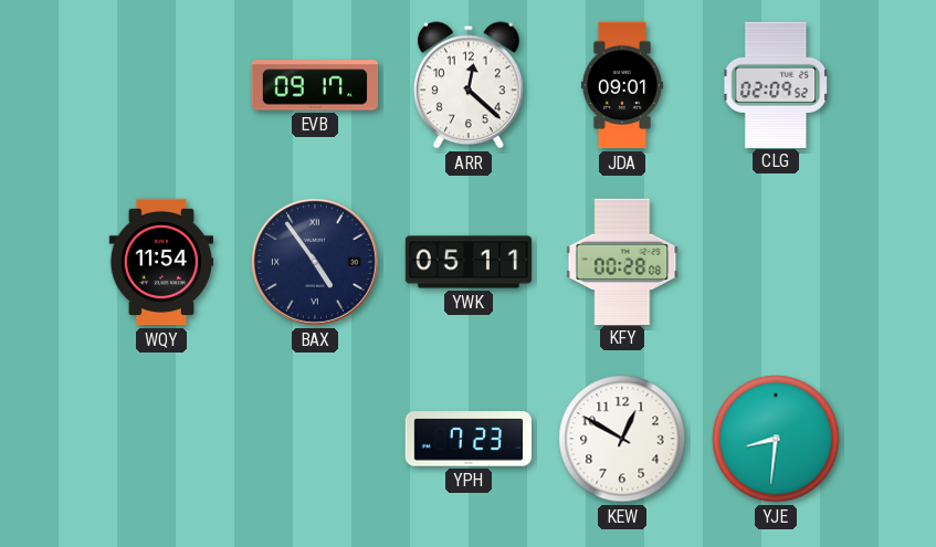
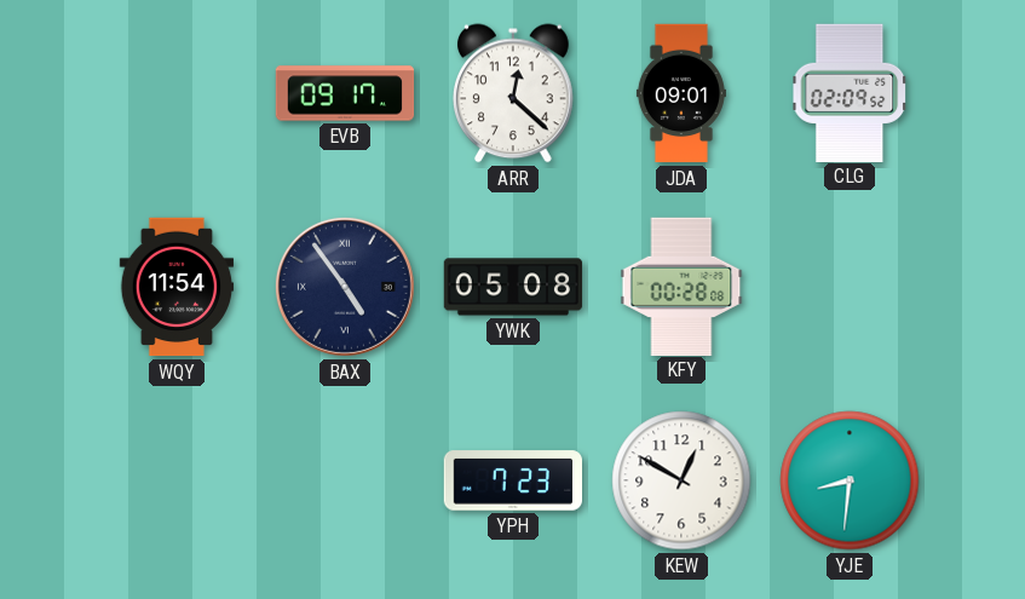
YWK: 05:11 -> 05:08
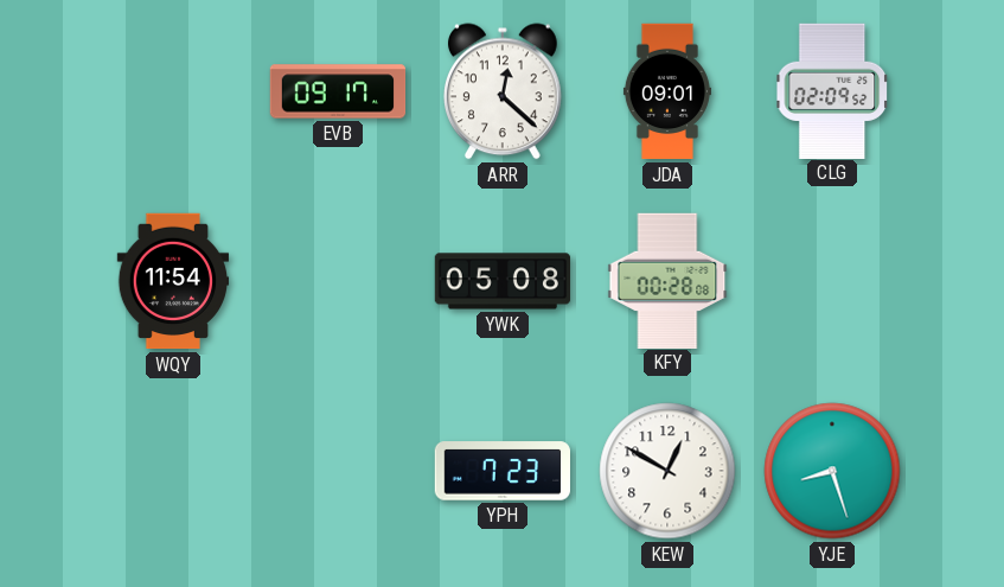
BAX: 4:54 -> none
YJE: 8:31 -> 8:27
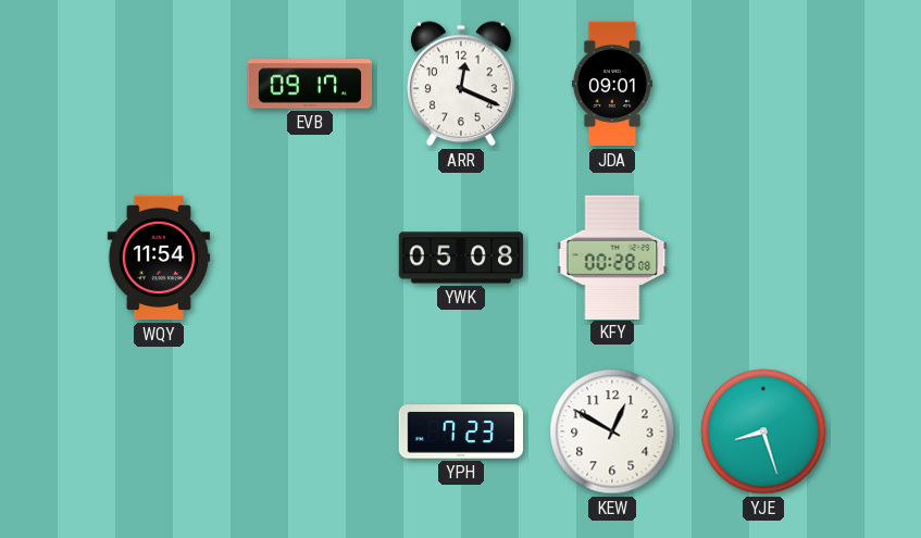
ARR: 12:22 -> 12:19
CLG: 02:09 -> none
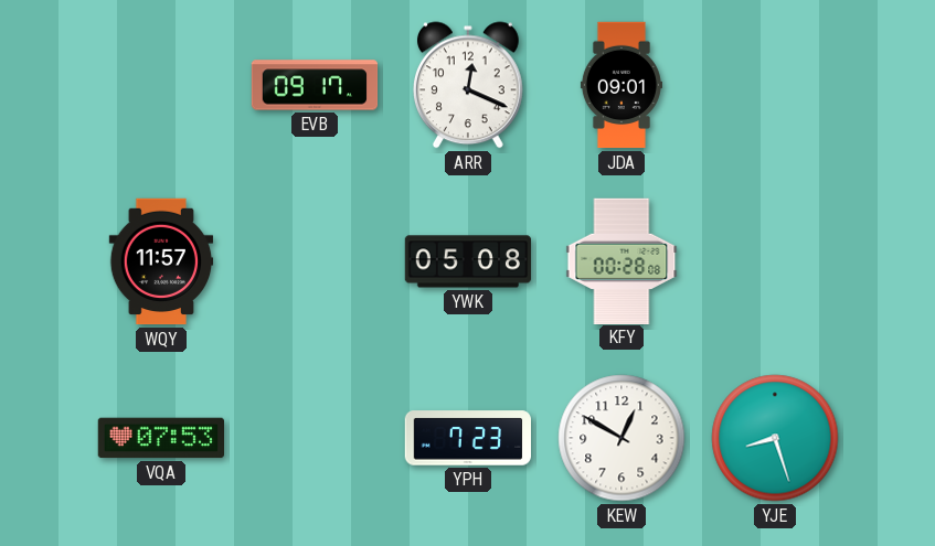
WQY: 11:54 -> 11:57
VQA: none -> 07:53
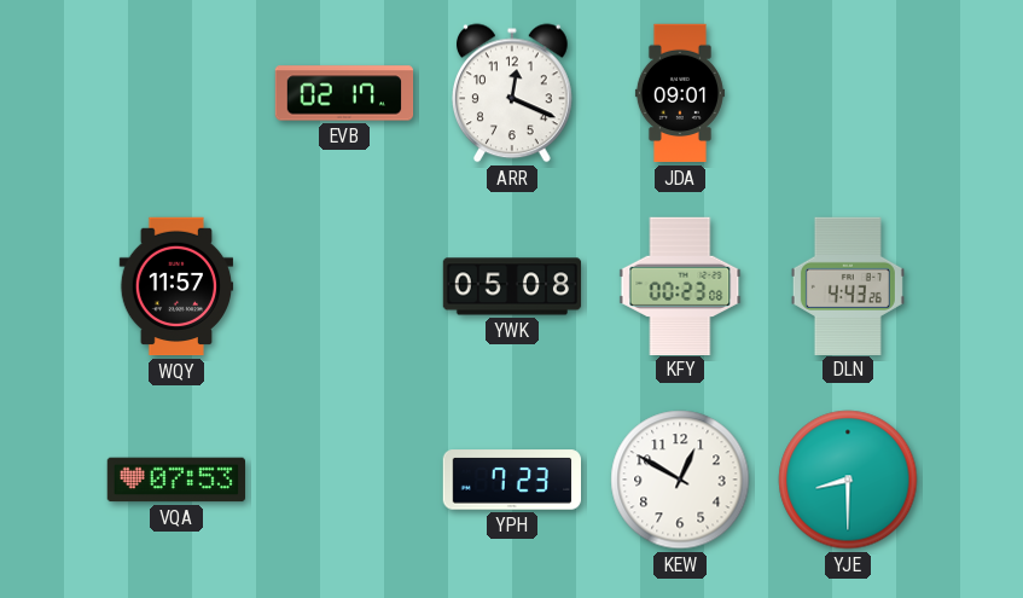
EVB: 09:17 -> 02:17
KFY: 00:28 -> 00:23
DLN: none -> 4:43
YJE: 8:27 -> 8:30
